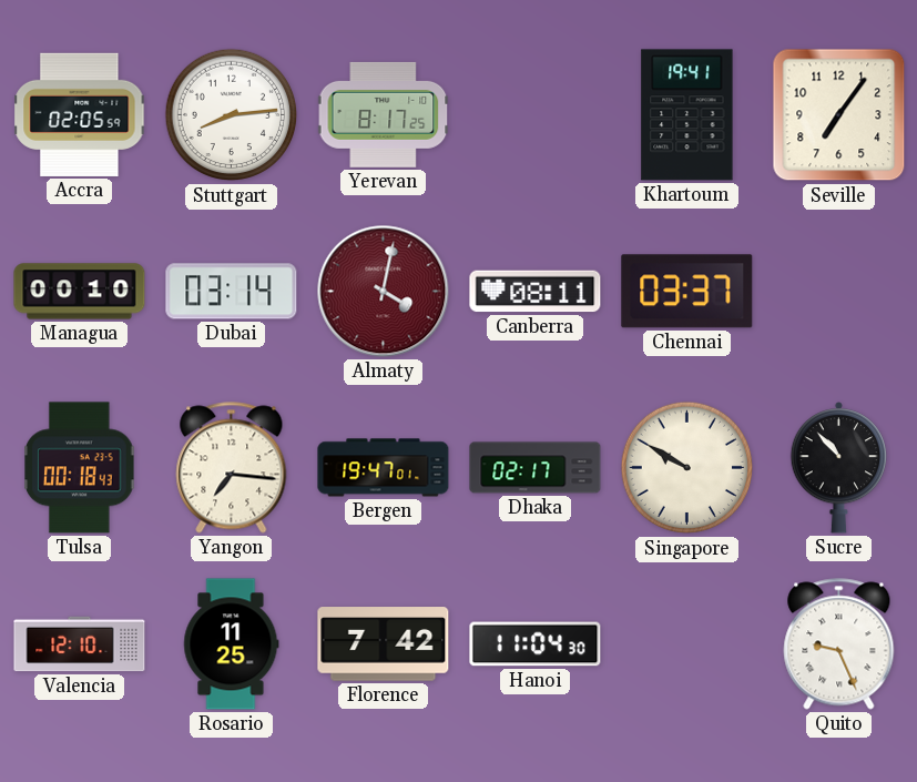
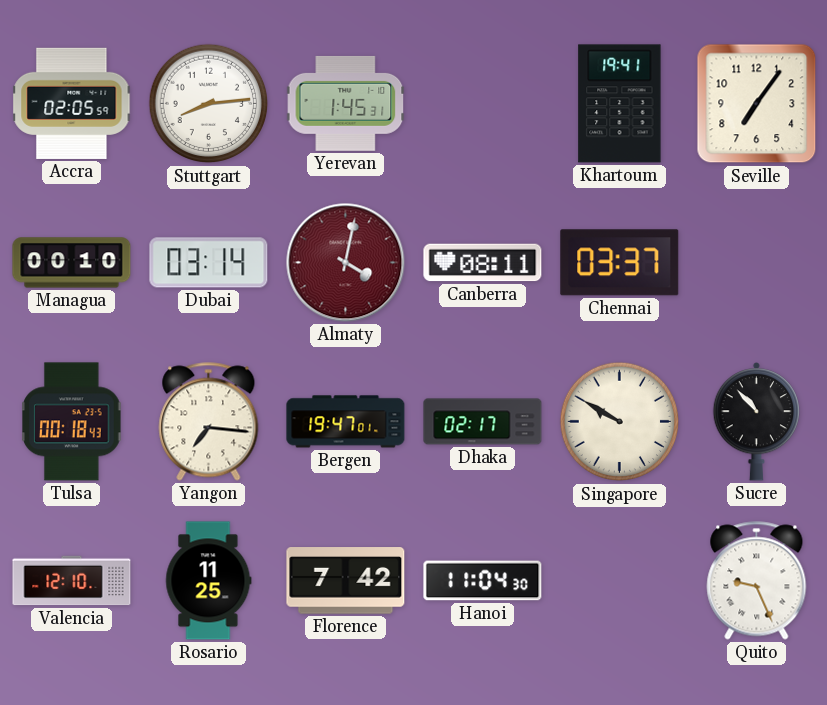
Yerevan: 8:17 -> 1:45
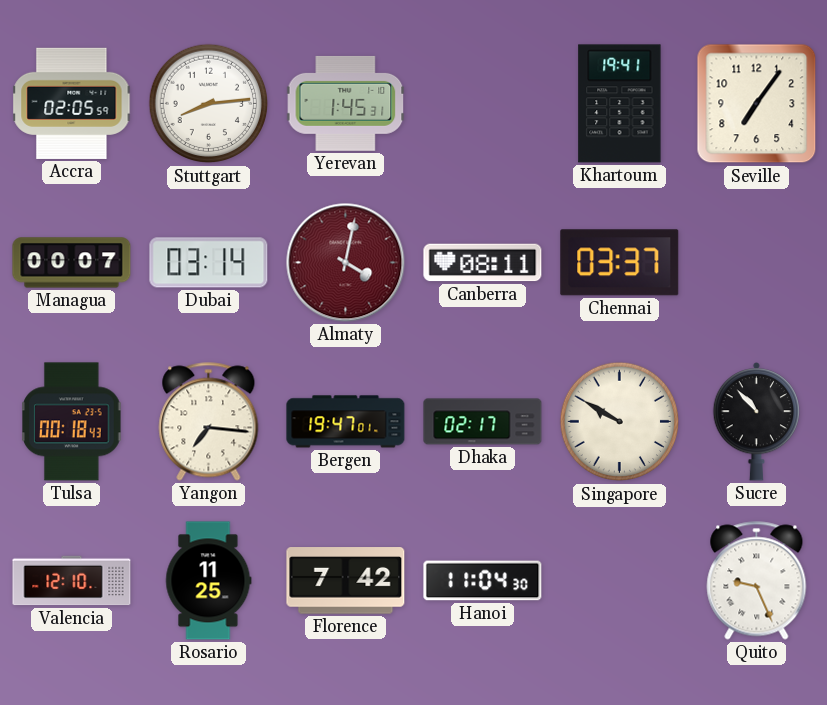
Managua: 00:10 -> 00:07
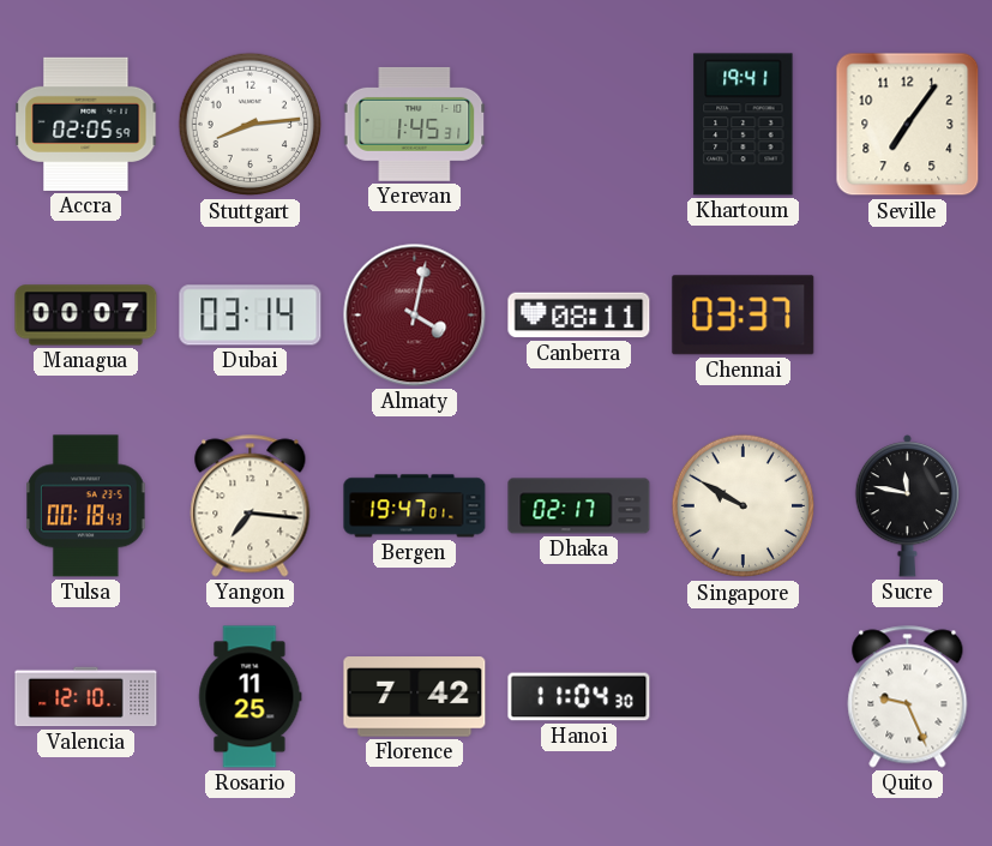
Sucre: 10:53 -> 11:47
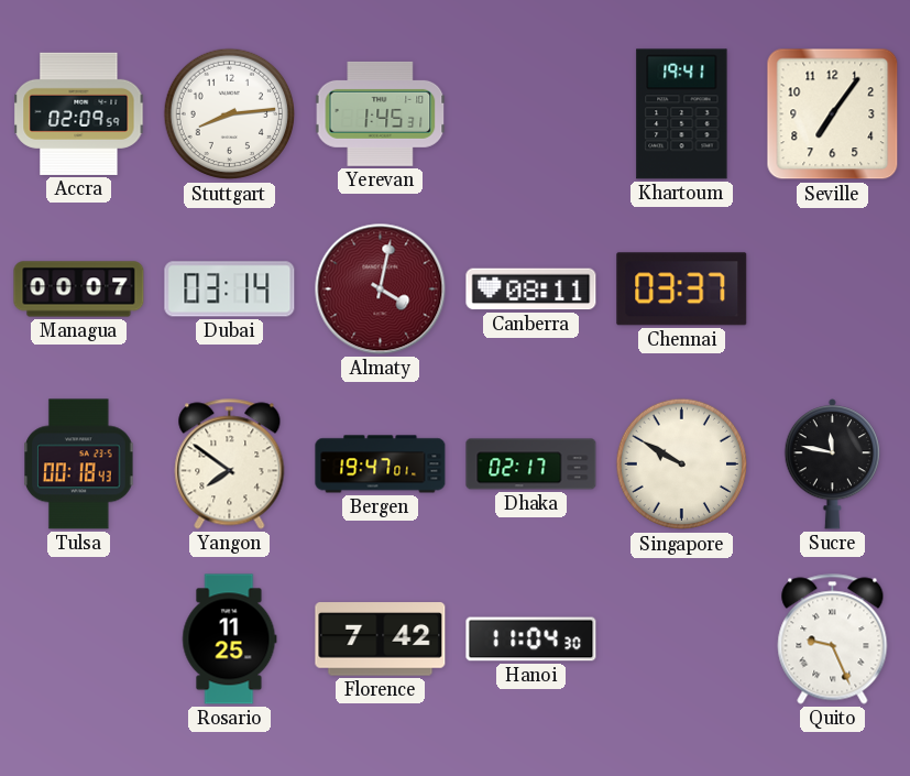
Accra: 02:05 -> 02:09
Yangon: 7:16 -> 7:51
Valencia: 12:10 -> none
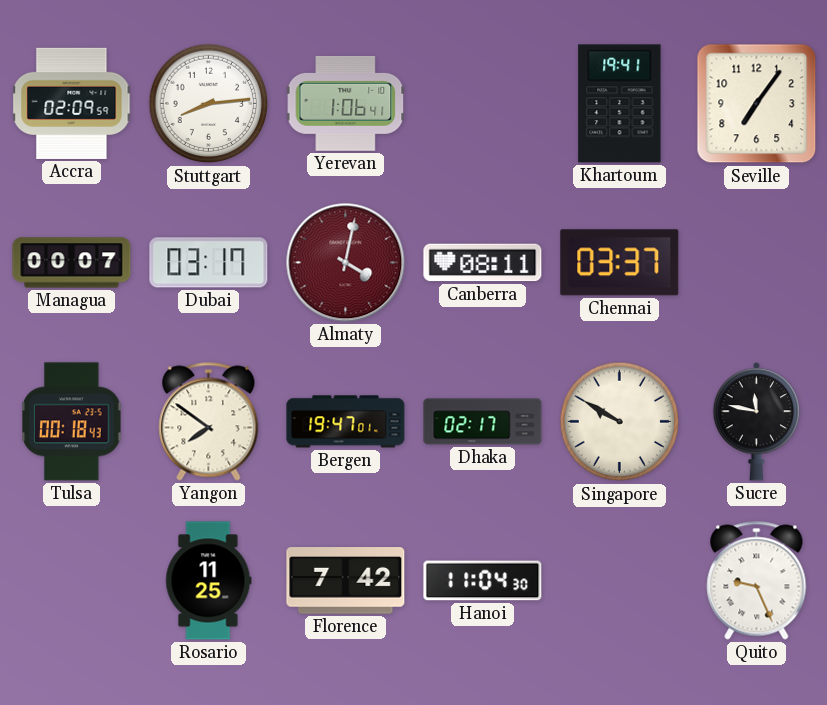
Yerevan: 1:45 -> 1:06
Dubai: 03:14 -> 03:17
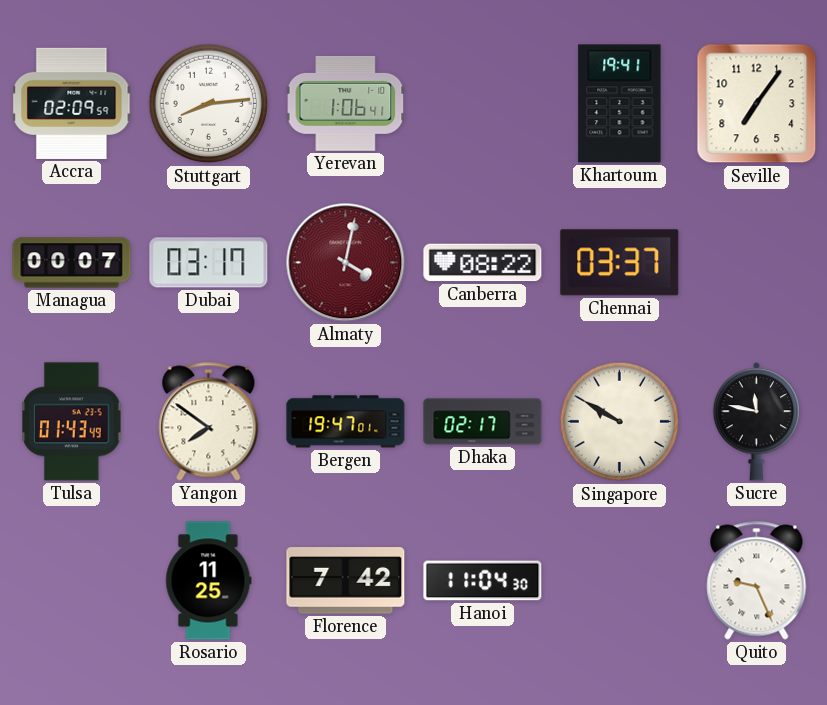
Canberra: 08:11 -> 08:22
Tulsa: 00:18 -> 01:43
